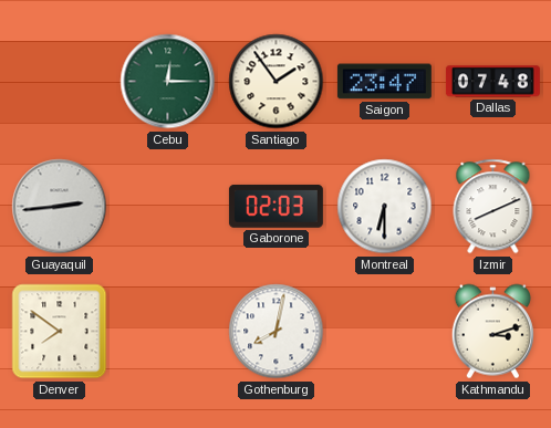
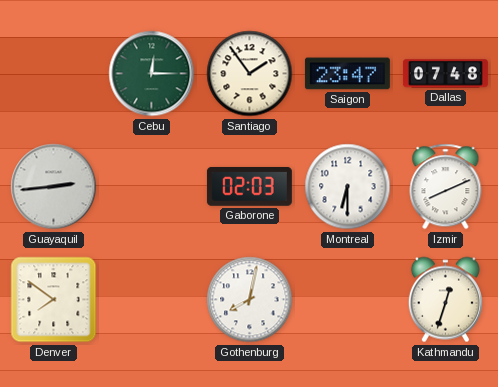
Kathmandu: 3:12 -> 12:33
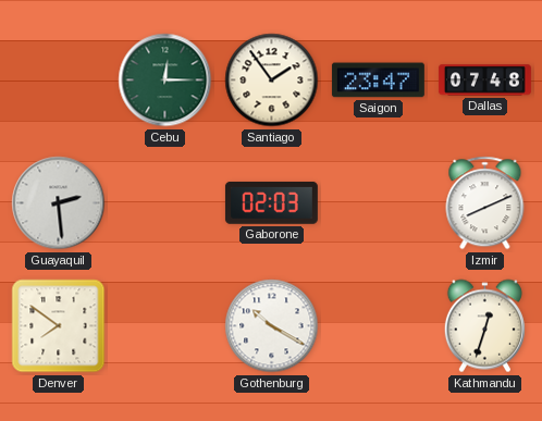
Guayaquil: 2:44 -> 2:29
Montreal: 6:30 -> none
Gothenburg: 8:02 -> 10:20
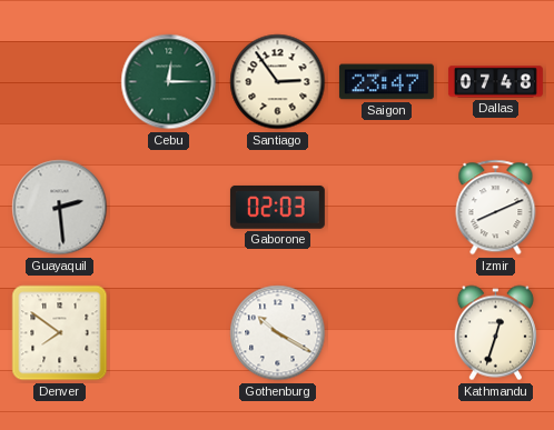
Santiago: 1:54 -> 2:54
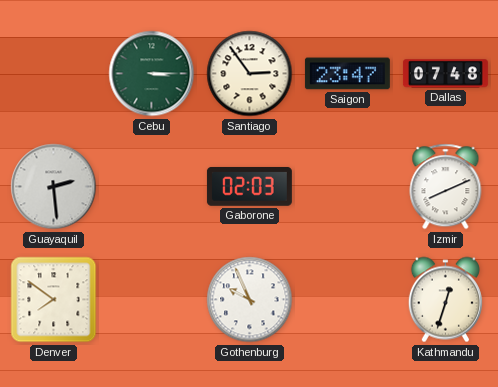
Cebu: 12:15 -> 3:15
Gothenburg: 10:20 -> 9:56
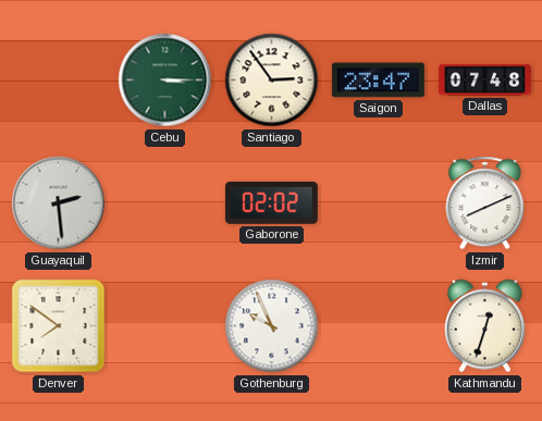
Gaborone: 02:03 -> 02:02
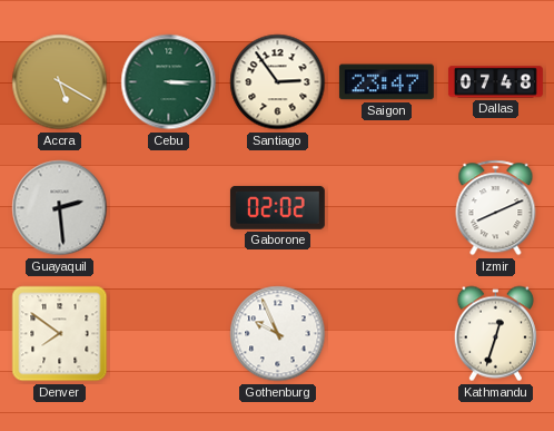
Accra: none -> 5:20
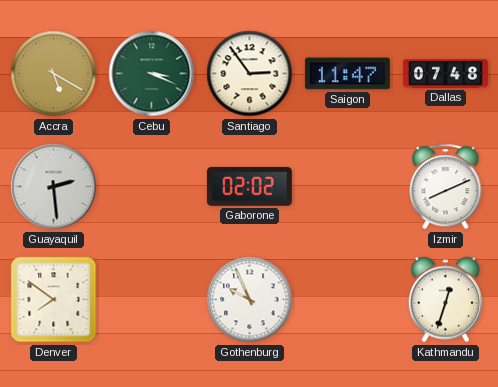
Cebu: 3:15 -> 3:19
Saigon: 23:47 -> 11:47
